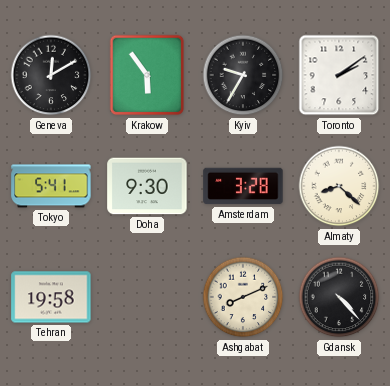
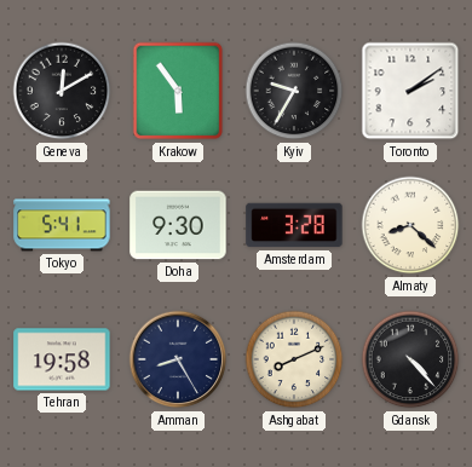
Amman: none -> 8:25
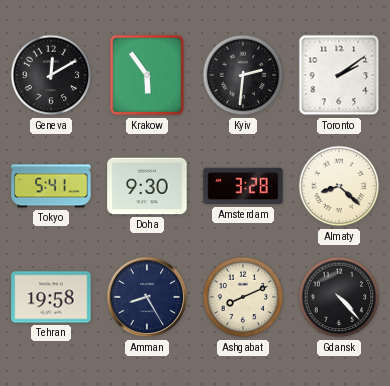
Kyiv: 9:35 -> 2:31
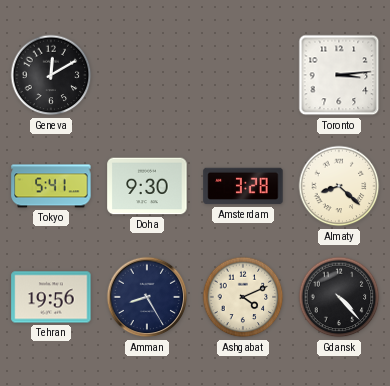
Krakow: 5:54 -> none
Kyiv: 2:31 -> none
Toronto: 2:09 -> 3:14
Tehran: 19:58 -> 19:56
Ashgabat: 8:11 -> 4:11
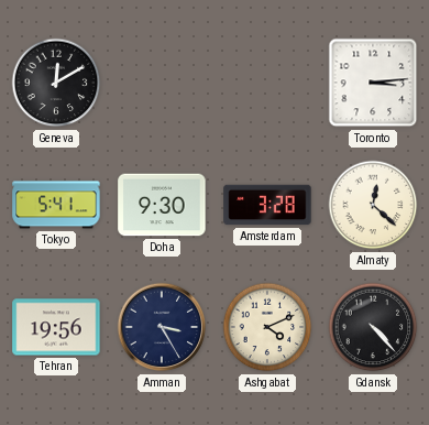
Almaty: 8:22 -> 12:22
Amman: 8:25 -> 3:25
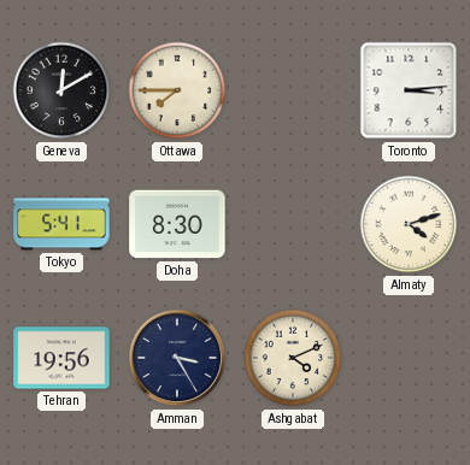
Ottawa: none -> 7:45
Doha: 9:30 -> 8:30
Amsterdam: 3:28 -> none
Almaty: 12:22 -> 4:12
Gdansk: 4:23 -> none
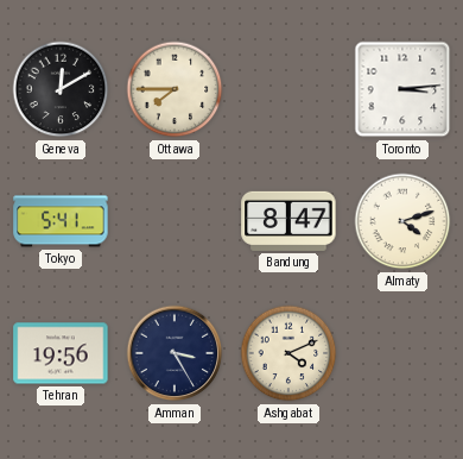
Doha: 8:30 -> none
Bandung: none -> 8:47
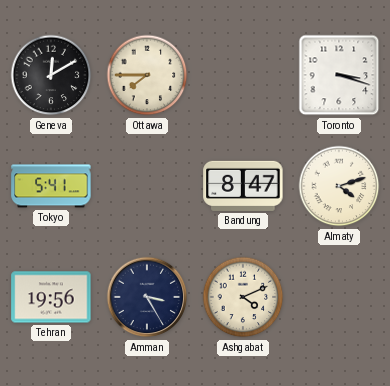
Toronto: 3:14 -> 3:18
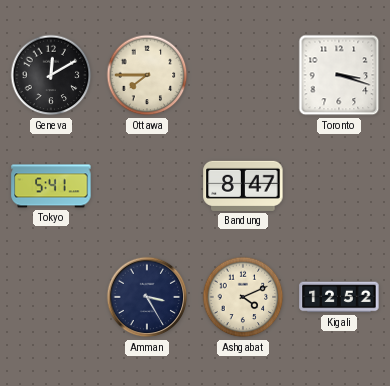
Almaty: 4:12 -> none
Tehran: 19:56 -> none
Kigali: none -> 12:52
